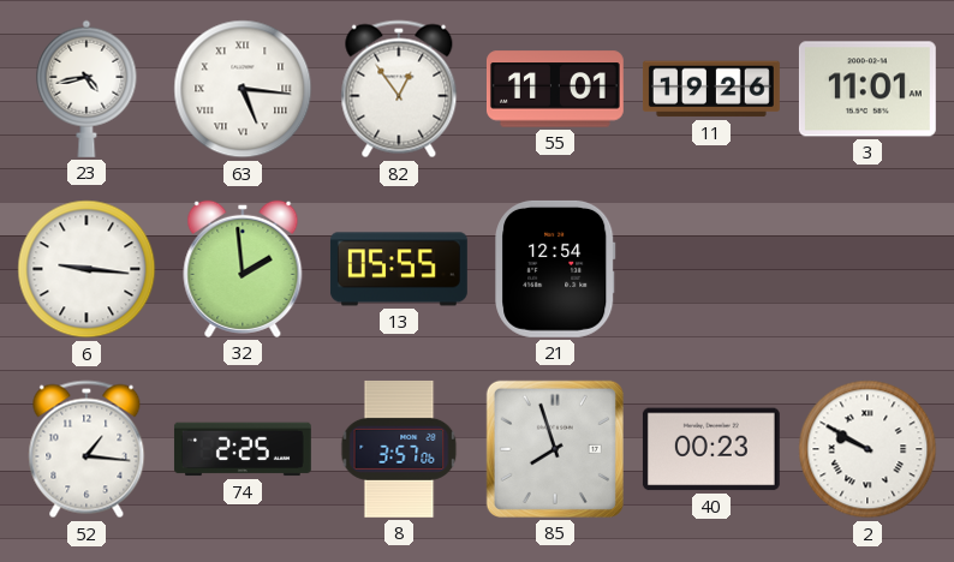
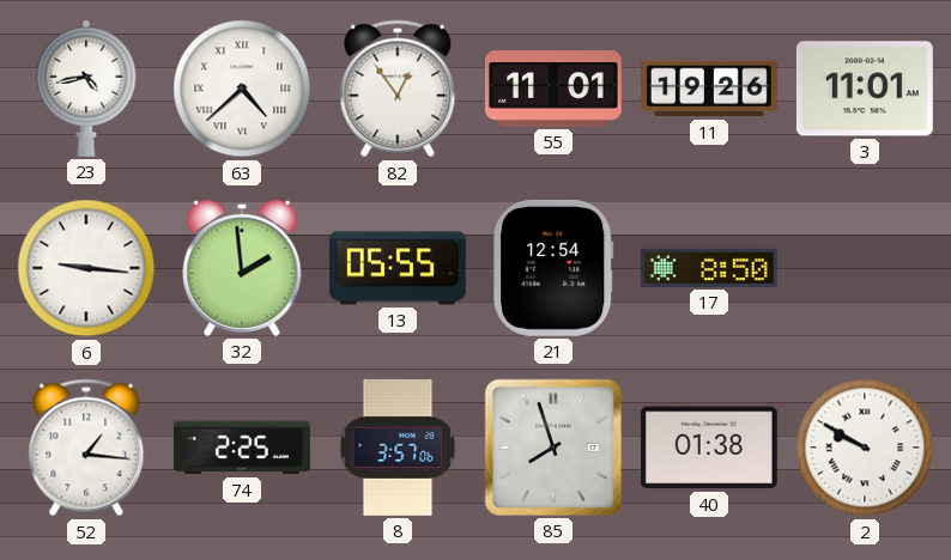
63: 5:16 -> 4:38
17: none -> 8:50
40: 00:23 -> 01:38
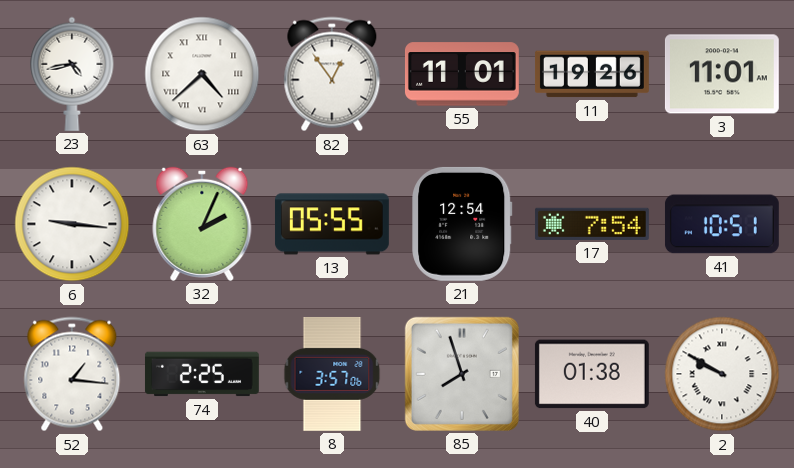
32: 1:59 -> 2:04
17: 8:50 -> 7:54
41: none -> 10:51
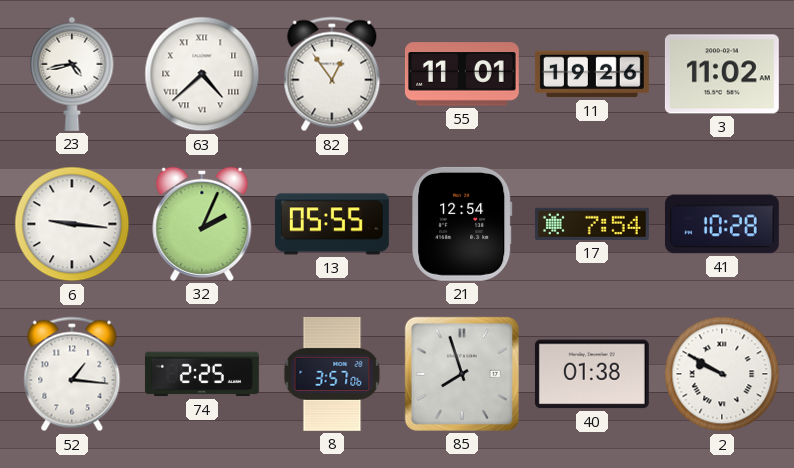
3: 11:01 -> 11:02
41: 10:51 -> 10:28
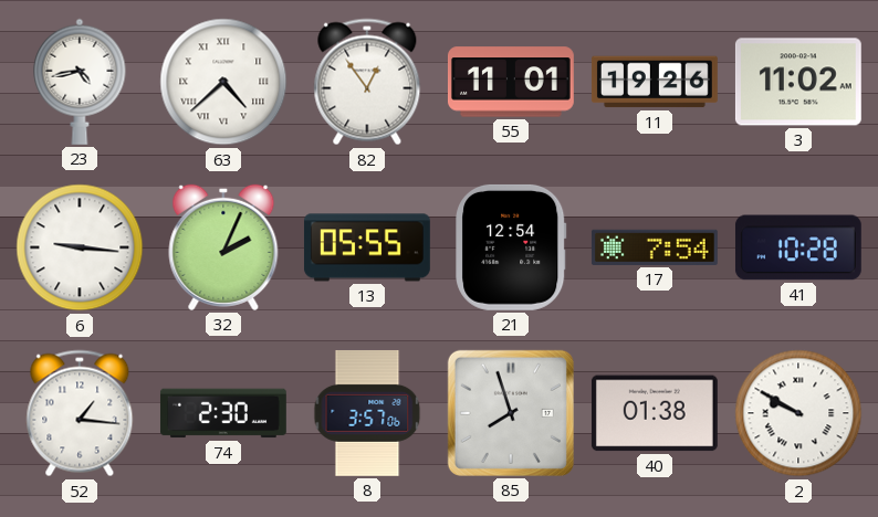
74: 2:25 -> 2:30
